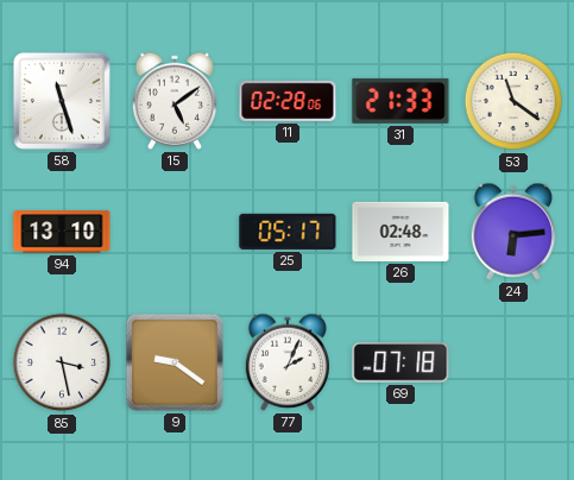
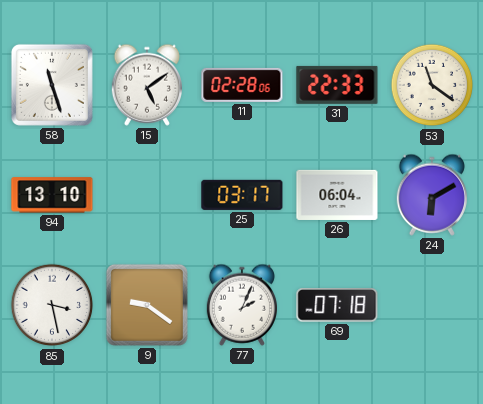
31: 21:33 -> 22:33
25: 05:17 -> 03:17
26: 02:48 -> 06:04
24: 6:14 -> 6:10
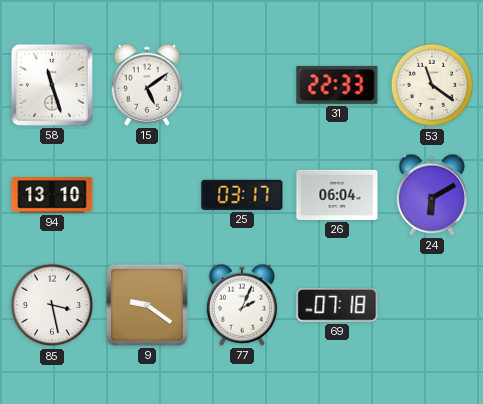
11: 02:28 -> none
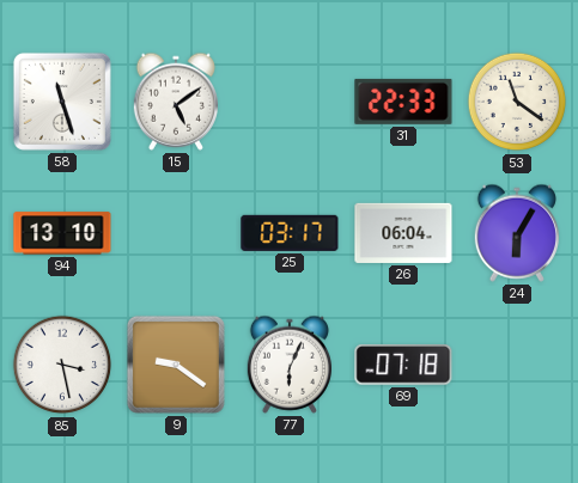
24: 6:10 -> 6:05
77: 2:04 -> 6:04
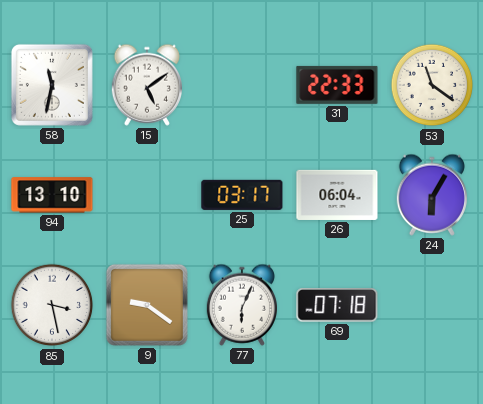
58: 11:27 -> 11:32
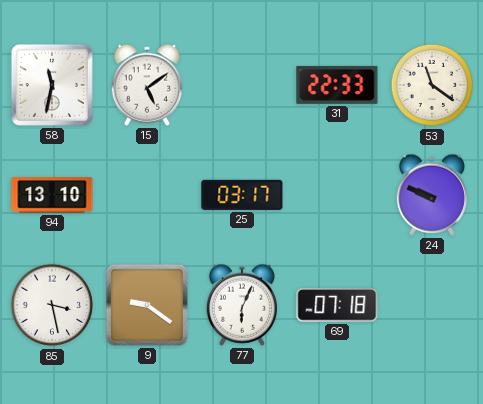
26: 06:04 -> none
24: 6:05 -> 9:49
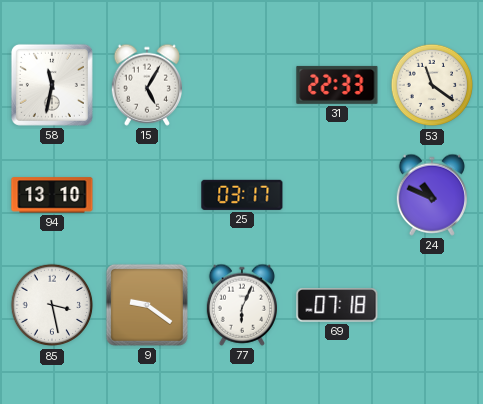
15: 5:09 -> 5:05
24: 9:49 -> 10:49
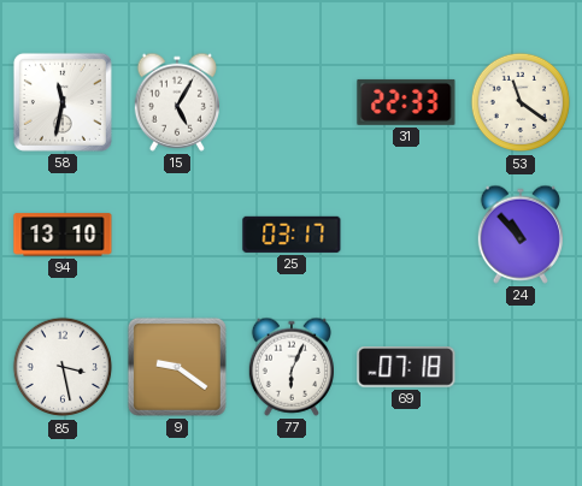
24: 10:49 -> 10:53
